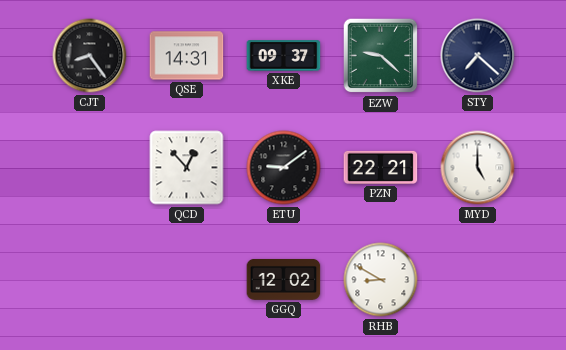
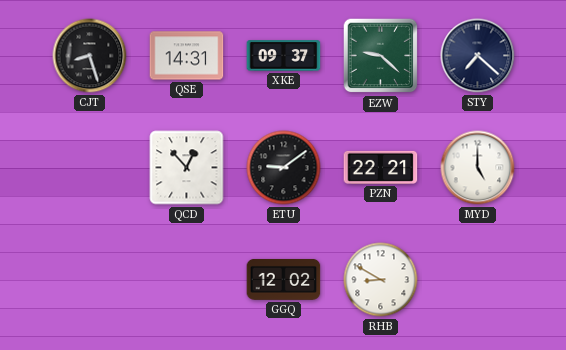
CJT: 8:24 -> 8:27
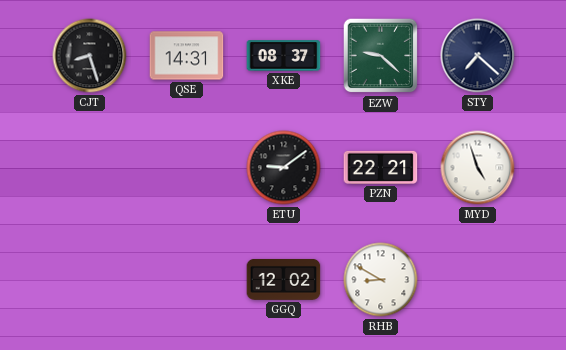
XKE: 09:37 -> 08:37
QCD: 12:53 -> none
MYD: 5:00 -> 4:57
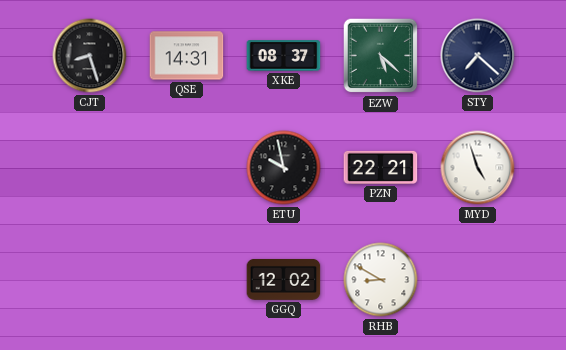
EZW: 9:22 -> 5:22
ETU: 9:09 -> 9:58
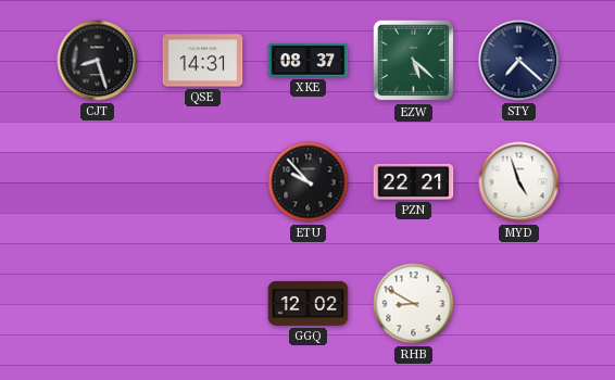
ETU: 9:58 -> 9:53
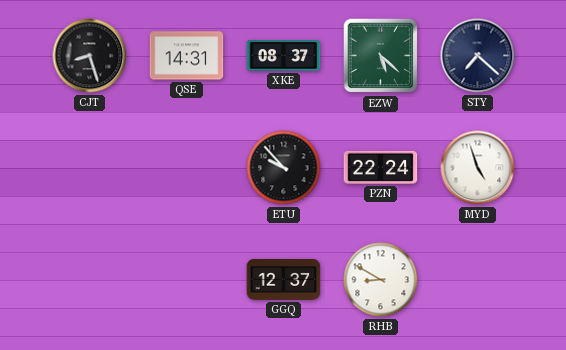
PZN: 22:21 -> 22:24
GGQ: 12:02 -> 12:37
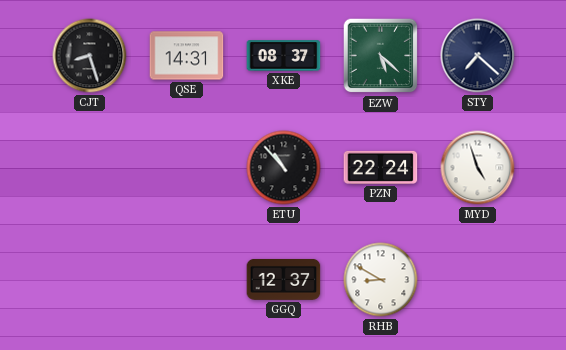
ETU: 9:53 -> 10:53
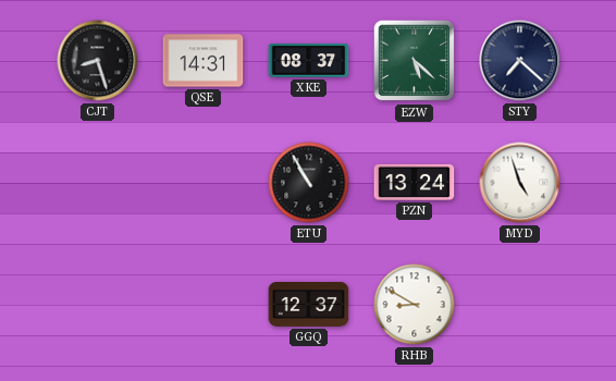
ETU: 10:53 -> 10:55
PZN: 22:24 -> 13:24
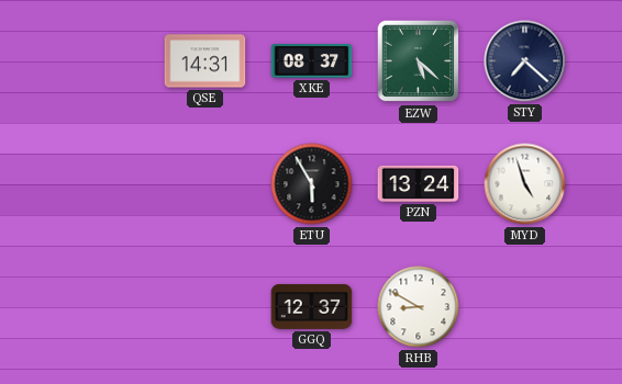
CJT: 8:27 -> none
ETU: 10:55 -> 5:55
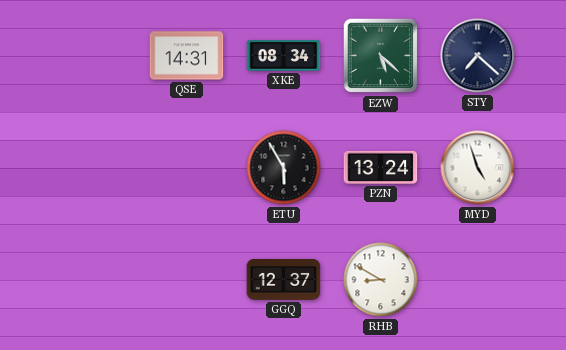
XKE: 08:37 -> 08:34
